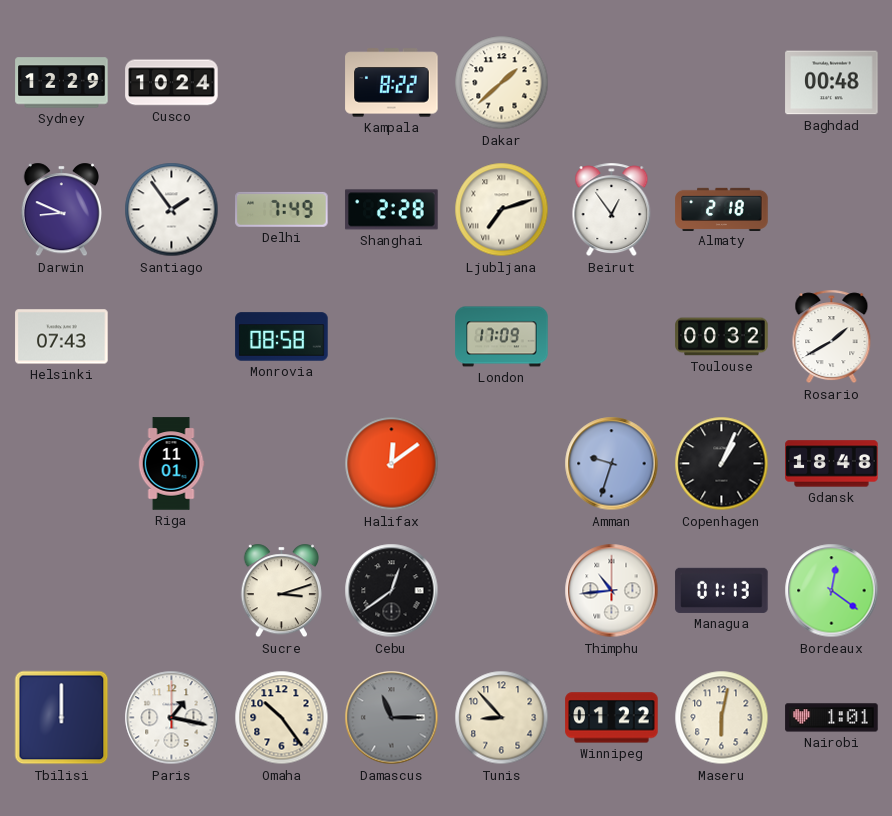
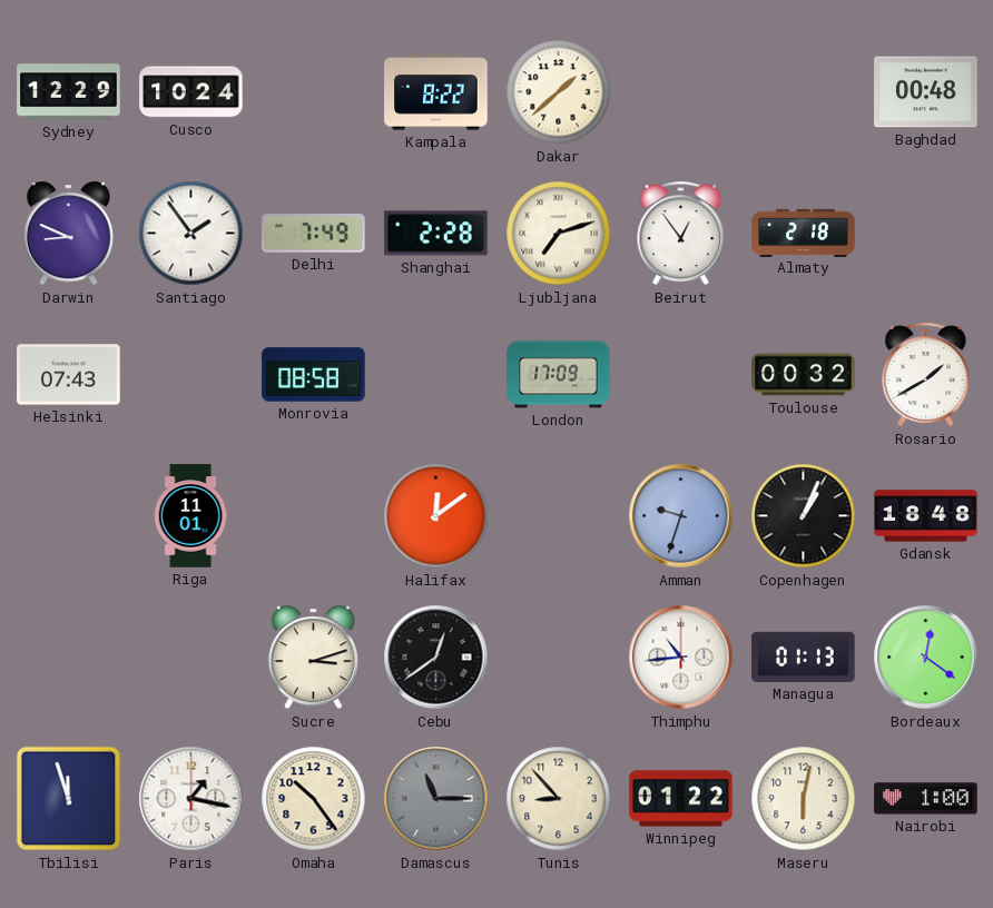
Tbilisi: 12:00 -> 11:57
Nairobi: 1:01 -> 1:00
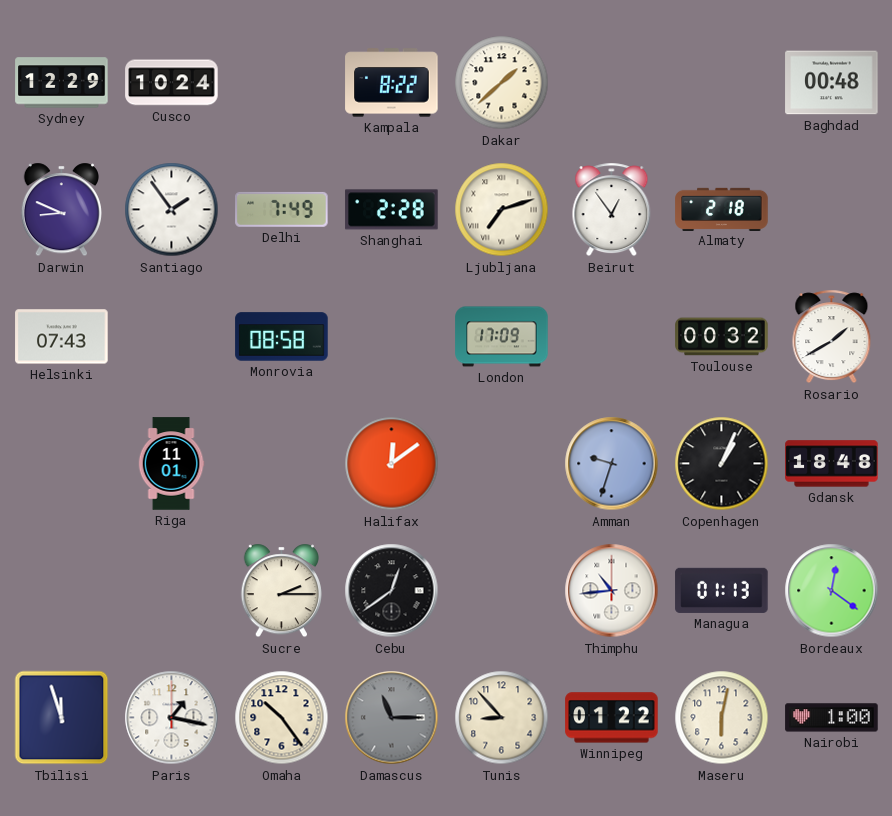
Sucre: 3:12 -> 2:15
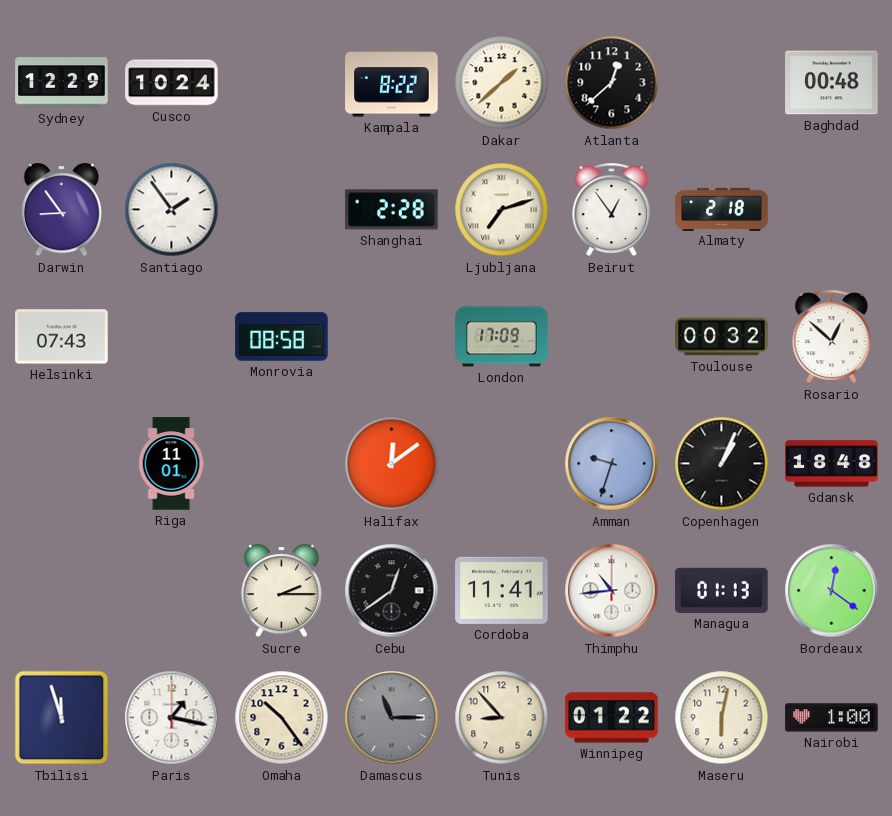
Atlanta: none -> 12:38
Darwin: 8:49 -> 8:54
Delhi: 7:49 -> none
Rosario: 1:40 -> 12:52
Cordoba: none -> 11:41
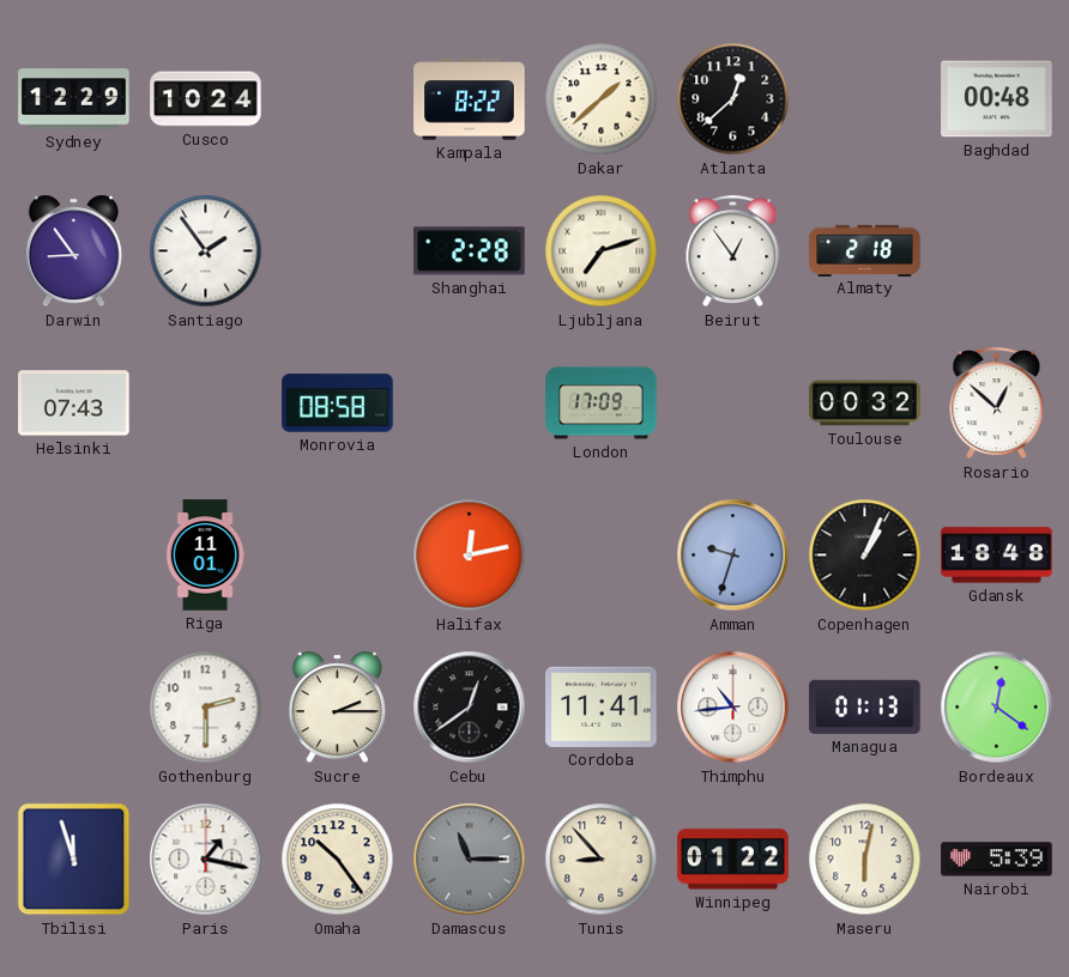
Halifax: 12:09 -> 12:13
Gothenburg: none -> 2:30
Nairobi: 1:00 -> 5:39
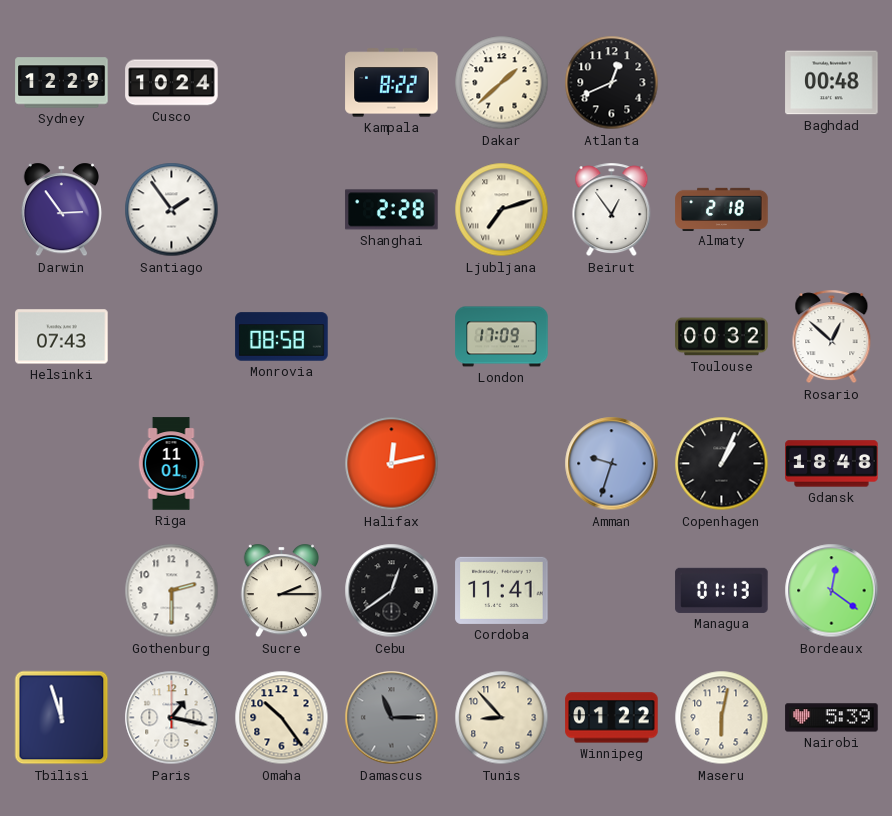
Atlanta: 12:38 -> 12:41
Darwin: 8:54 -> 2:54
Thimphu: 10:44 -> none
